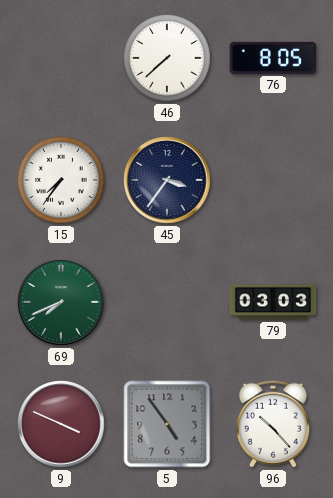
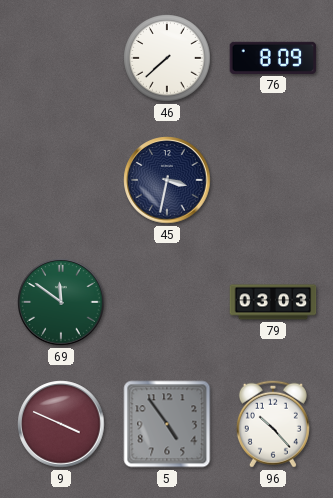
76: 8:05 -> 8:09
15: 7:36 -> none
45: 3:36 -> 3:32
69: 7:41 -> 11:51
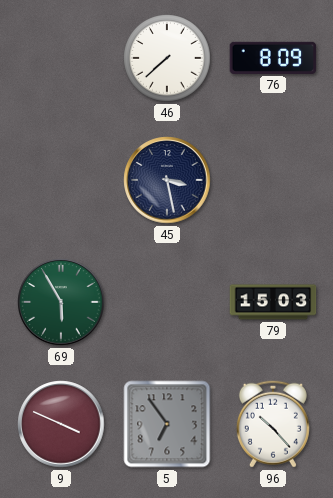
45: 3:32 -> 3:28
69: 11:51 -> 5:55
79: 03:03 -> 15:03
5: 4:54 -> 6:54
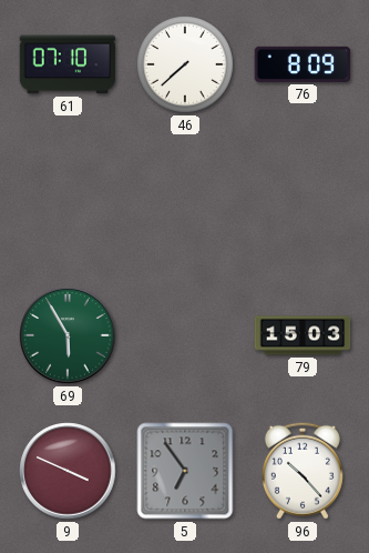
61: none -> 07:10
45: 3:28 -> none
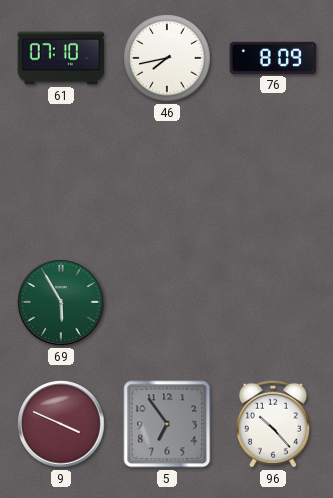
46: 7:38 -> 7:43
79: 15:03 -> none
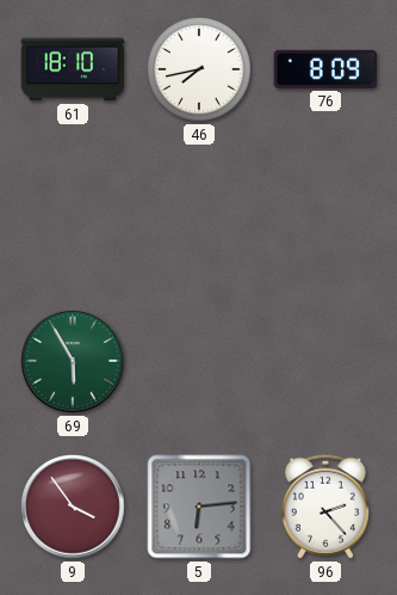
61: 07:10 -> 18:10
9: 3:49 -> 3:54
5: 6:54 -> 6:14
96: 10:23 -> 2:23
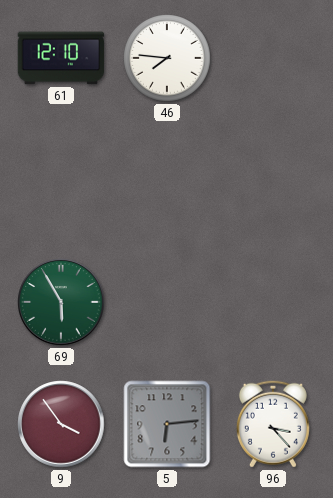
61: 18:10 -> 12:10
46: 7:43 -> 7:46
76: 8:09 -> none
96: 2:23 -> 3:23
